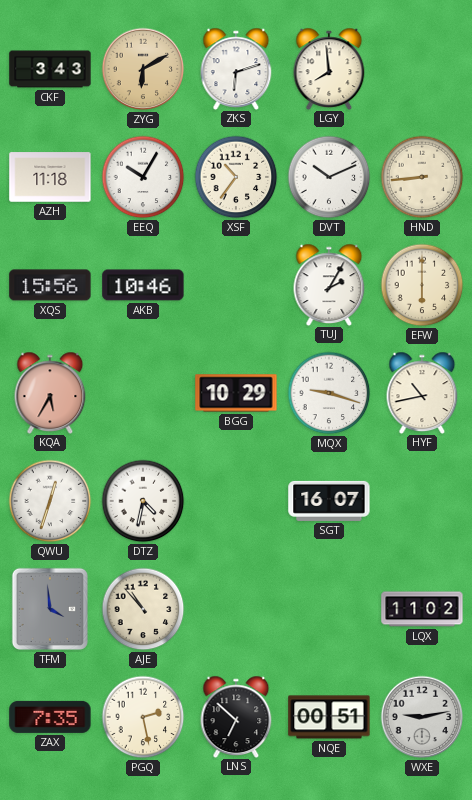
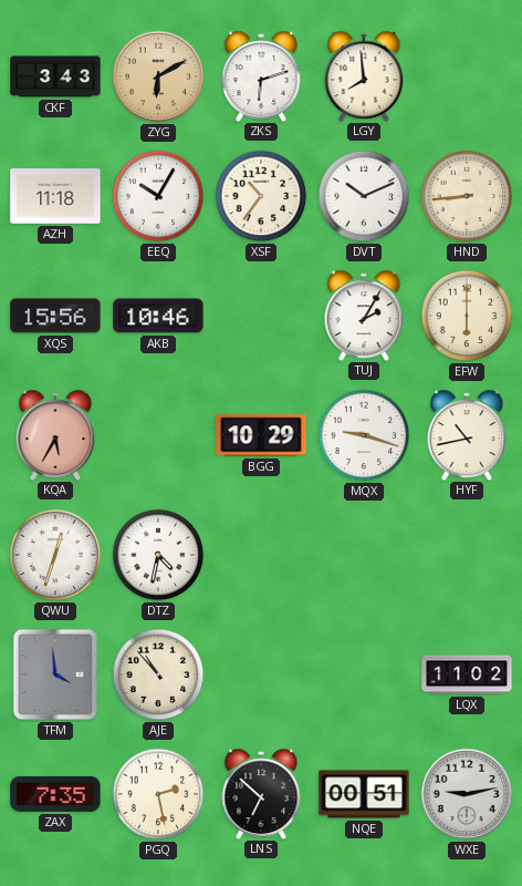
SGT: 16:07 -> none
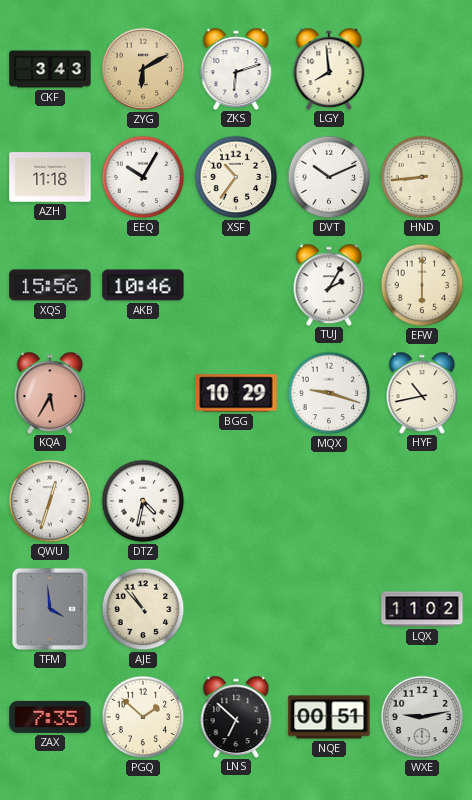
PGQ: 2:28 -> 1:52
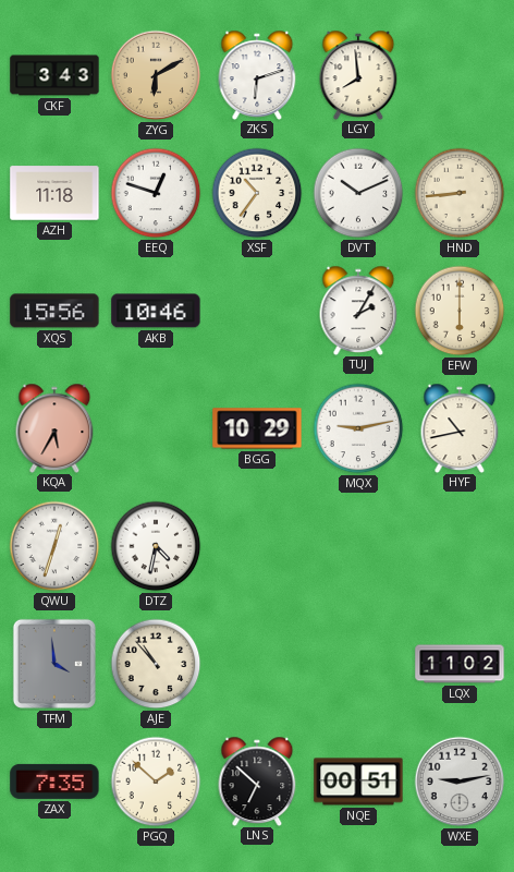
EEQ: 10:05 -> 12:48
MQX: 9:18 -> 9:13
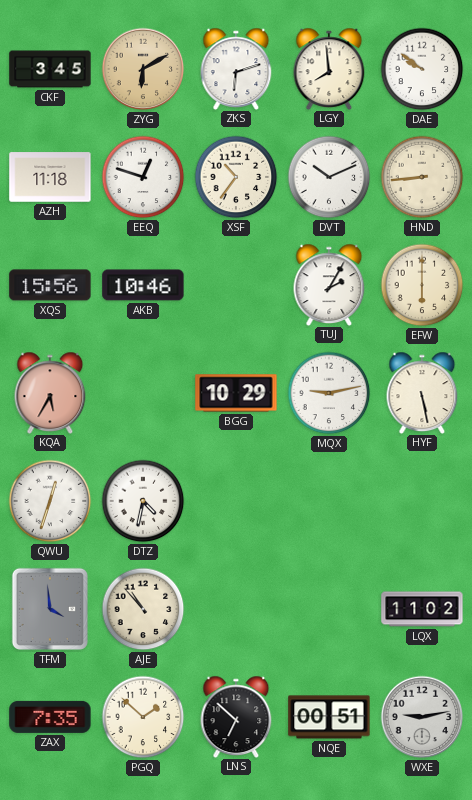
CKF: 3:43 -> 3:45
DAE: none -> 9:51
HYF: 10:43 -> 5:28
